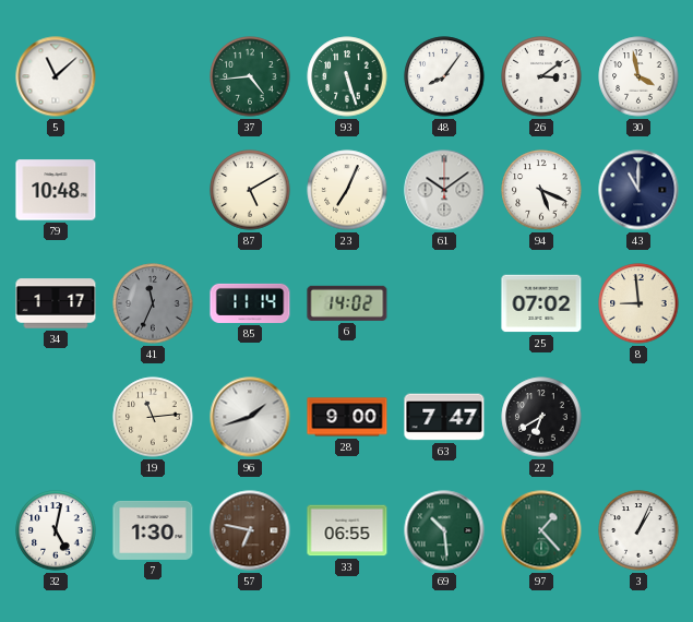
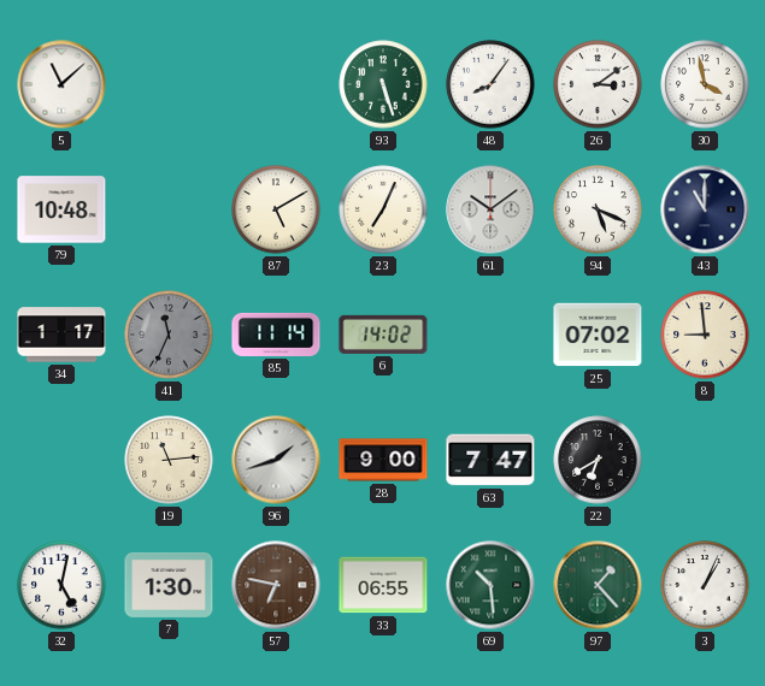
37: 4:44 -> none
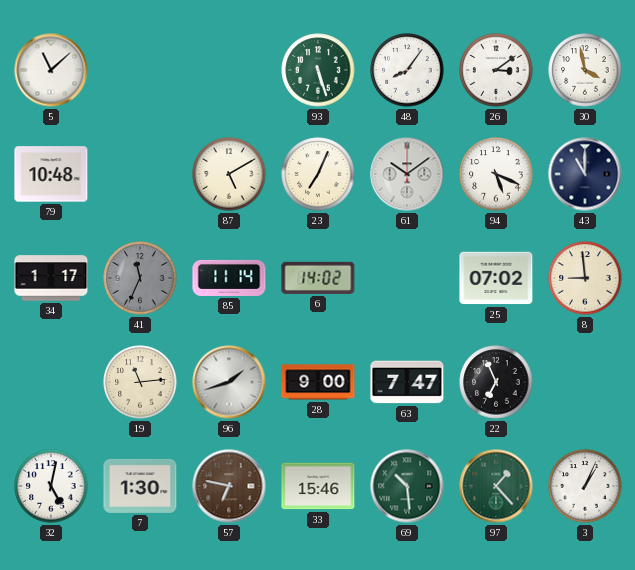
22: 6:40 -> 6:56
33: 06:55 -> 15:46
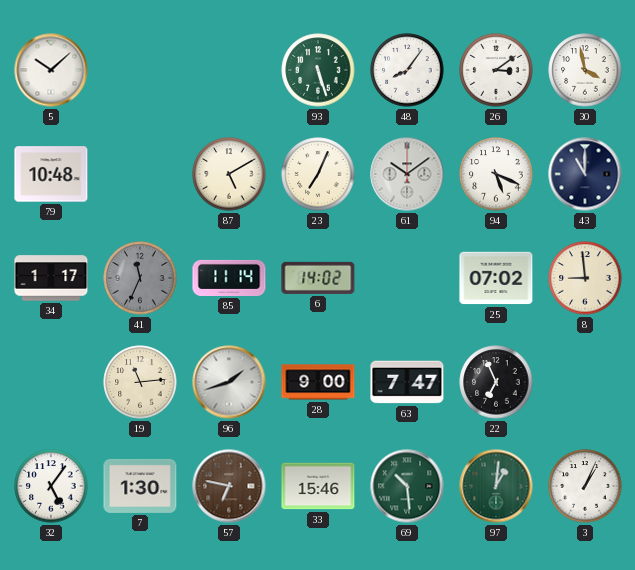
5: 11:08 -> 10:08
32: 5:02 -> 5:06
97: 1:23 -> 1:01
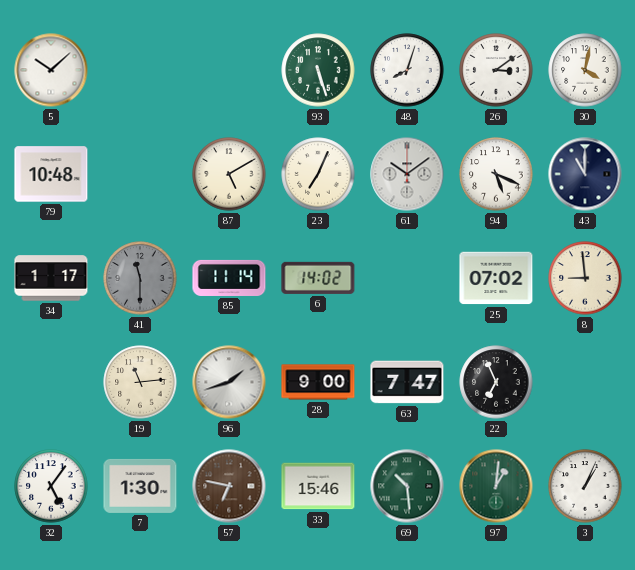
48: 8:06 -> 8:03
30: 3:58 -> 4:02
41: 11:34 -> 11:30
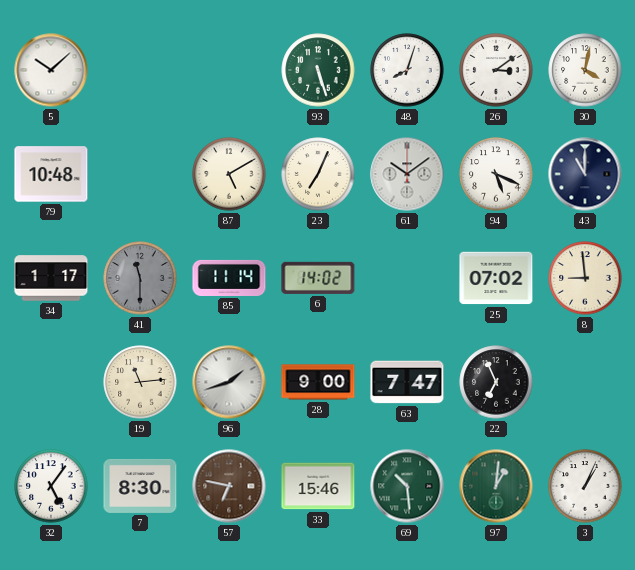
7: 1:30 -> 8:30
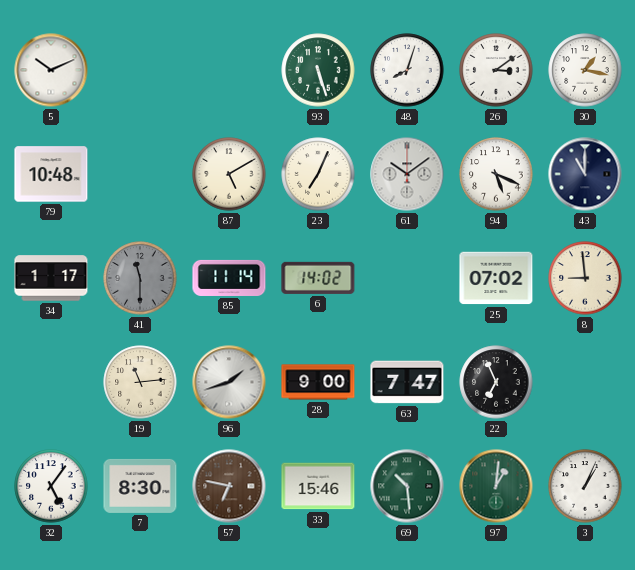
5: 10:08 -> 10:11
30: 4:02 -> 1:17
